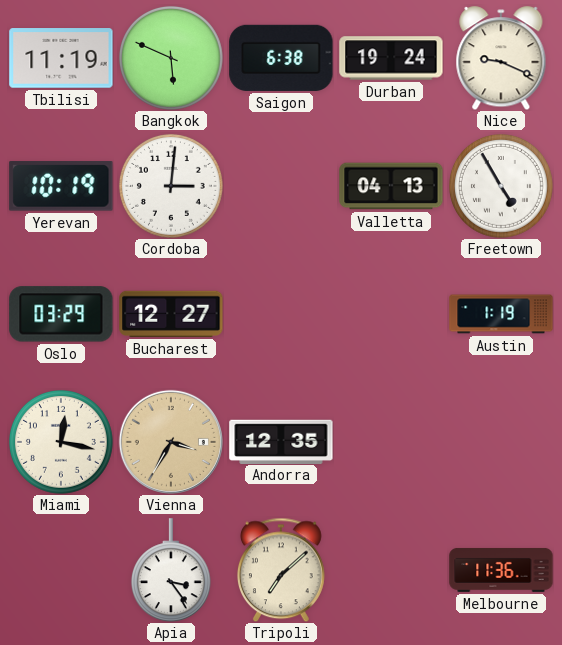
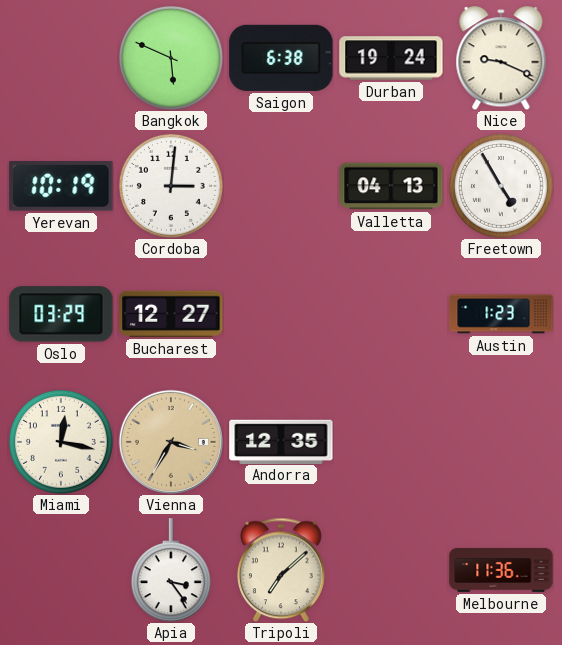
Tbilisi: 11:19 -> none
Austin: 1:19 -> 1:23
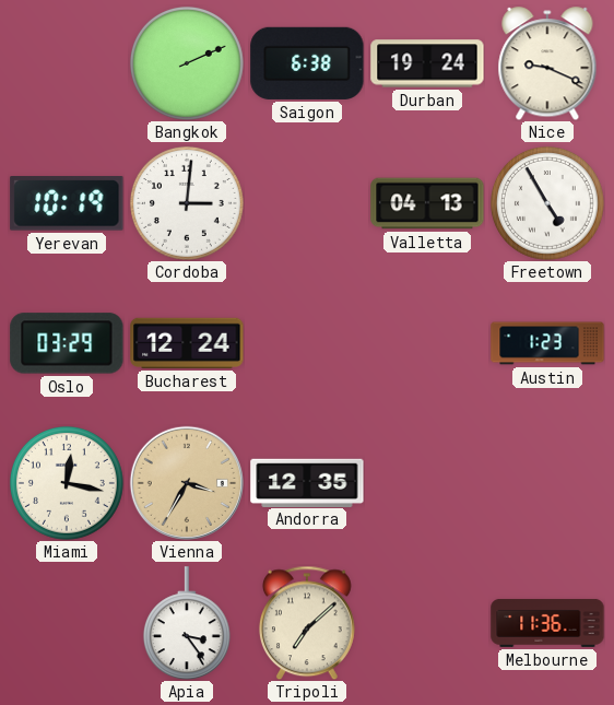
Bangkok: 5:49 -> 2:11
Bucharest: 12:27 -> 12:24
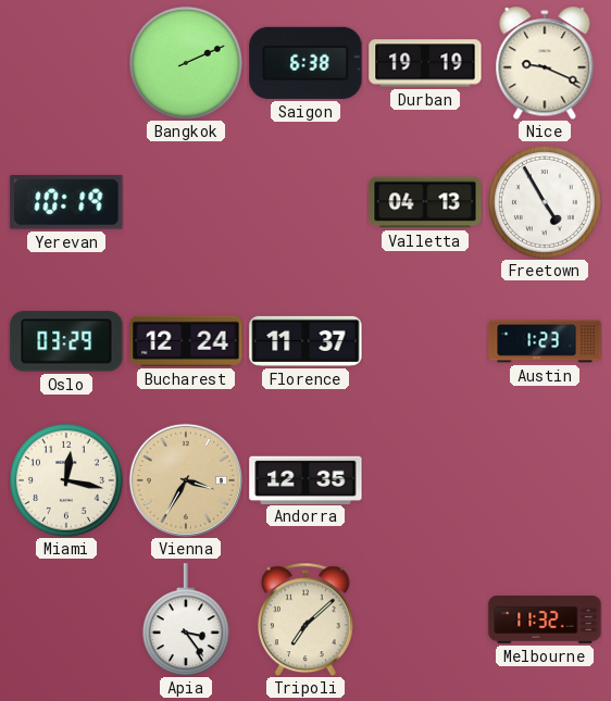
Durban: 19:24 -> 19:19
Cordoba: 3:01 -> none
Florence: none -> 11:37
Melbourne: 11:36 -> 11:32
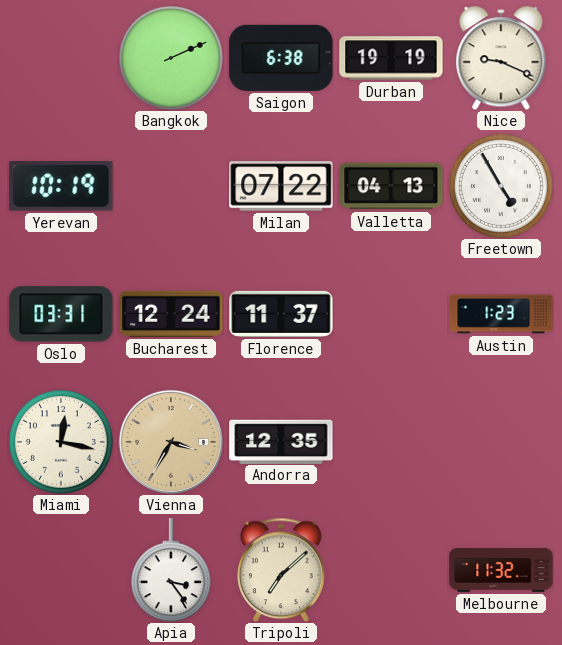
Milan: none -> 07:22
Oslo: 03:29 -> 03:31
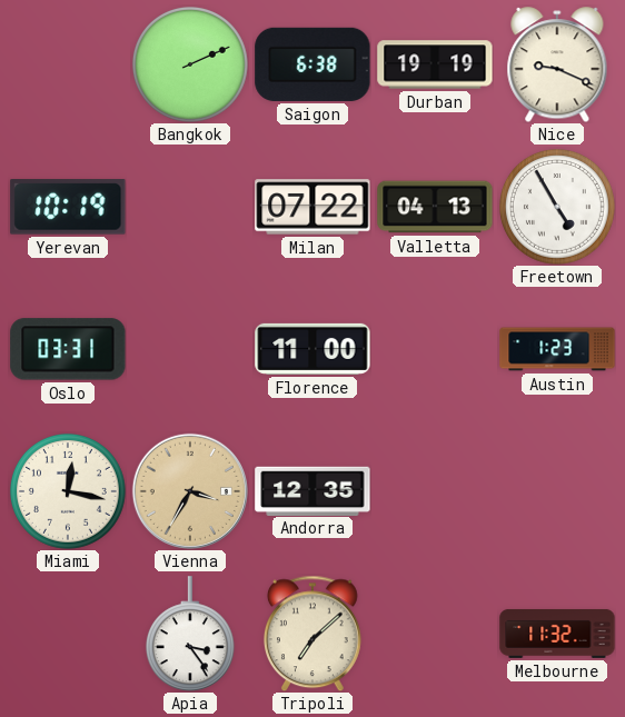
Bucharest: 12:24 -> none
Florence: 11:37 -> 11:00
